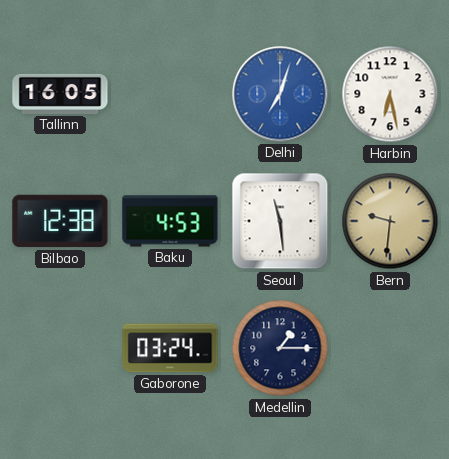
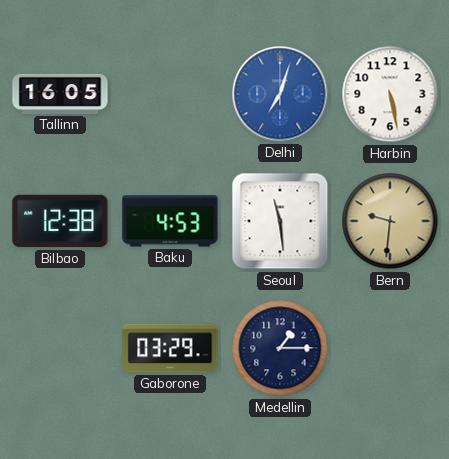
Harbin: 6:28 -> 5:28
Gaborone: 03:24 -> 03:29
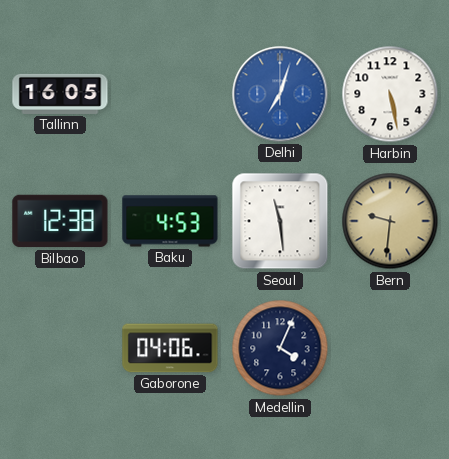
Gaborone: 03:29 -> 04:06
Medellin: 1:15 -> 4:04
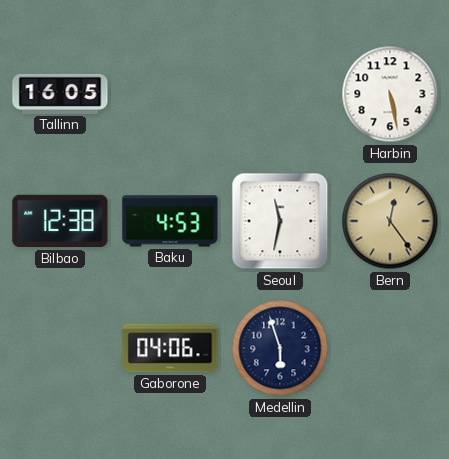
Delhi: 7:03 -> none
Seoul: 11:29 -> 11:32
Bern: 9:31 -> 12:24
Medellin: 4:04 -> 5:57
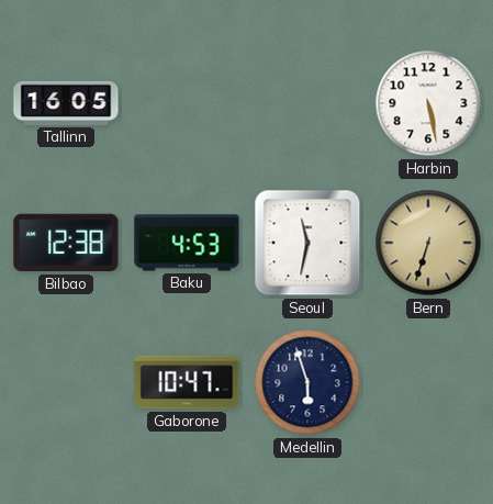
Bern: 12:24 -> 6:33
Gaborone: 04:06 -> 10:47
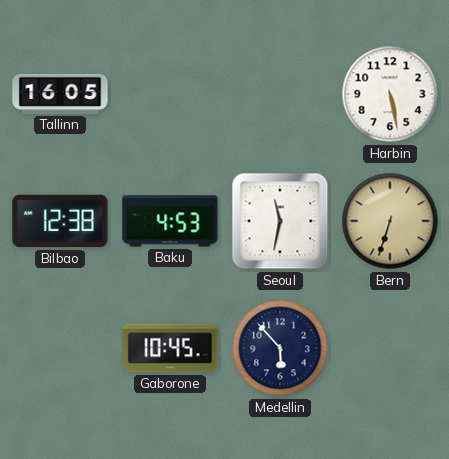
Gaborone: 10:47 -> 10:45
Medellin: 5:57 -> 5:53
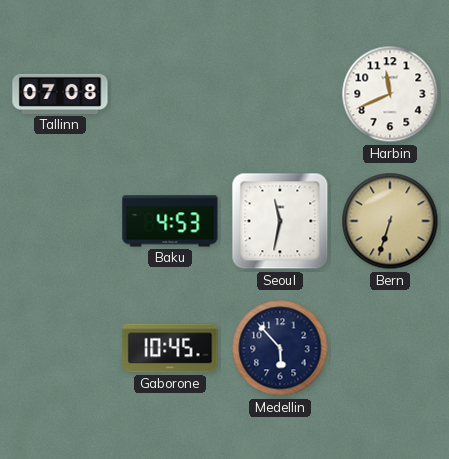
Tallinn: 16:05 -> 07:08
Harbin: 5:28 -> 11:41
Bilbao: 12:38 -> none
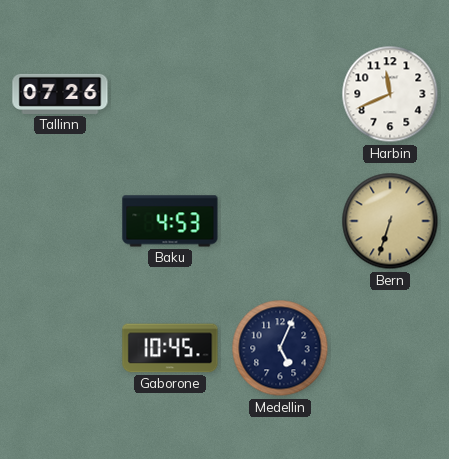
Tallinn: 07:08 -> 07:26
Seoul: 11:32 -> none
Medellin: 5:53 -> 5:04
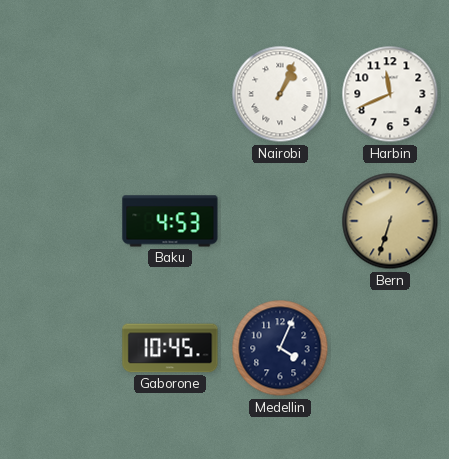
Tallinn: 07:26 -> none
Nairobi: none -> 1:04
Medellin: 5:04 -> 4:04
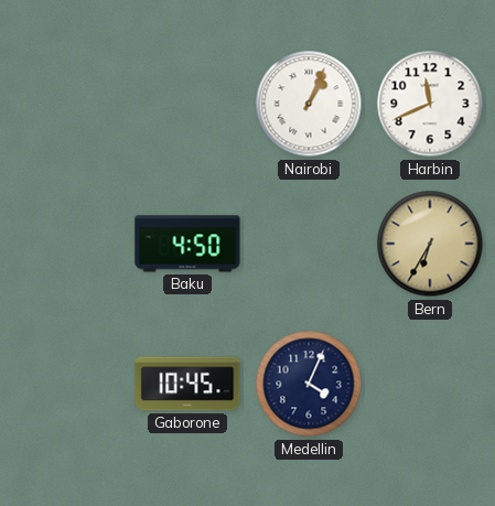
Baku: 4:53 -> 4:50
Bern: 6:33 -> 6:35
